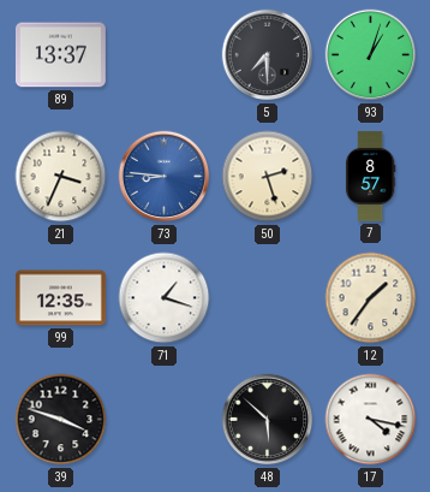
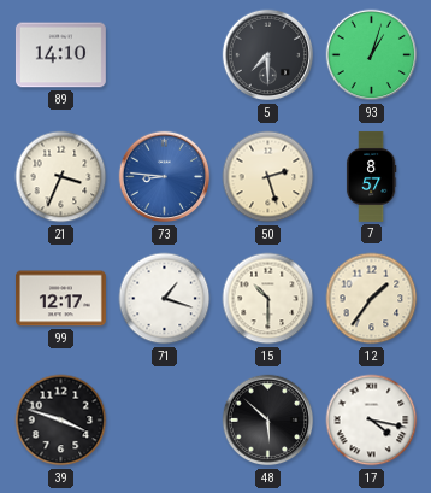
89: 13:37 -> 14:10
99: 12:35 -> 12:17
15: none -> 10:30
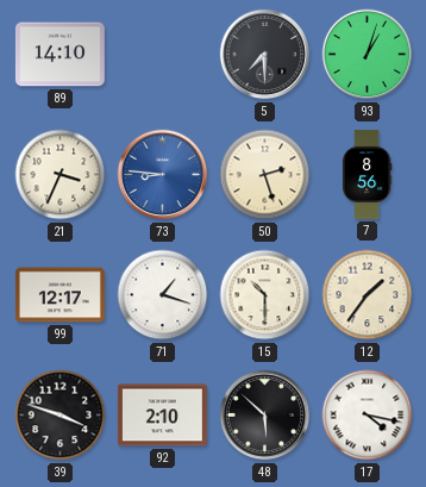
7: 8:57 -> 8:56
92: none -> 2:10
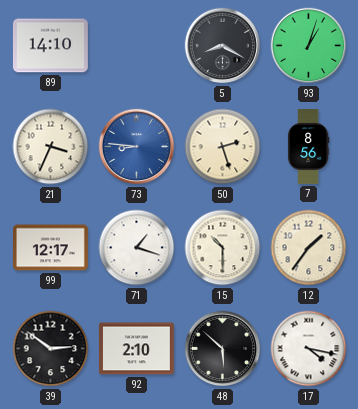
5: 7:30 -> 8:20
39: 3:48 -> 2:51
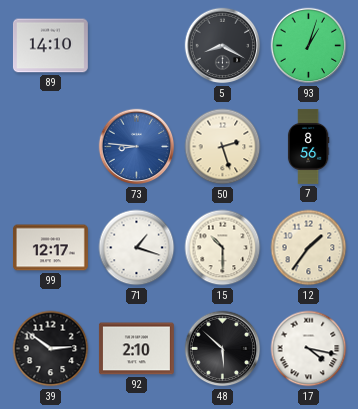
21: 3:34 -> none
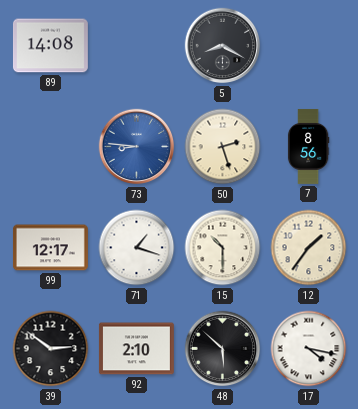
89: 14:10 -> 14:08
93: 1:03 -> none
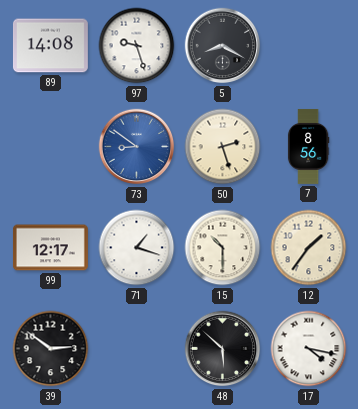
97: none -> 9:27
73: 8:46 -> 8:51
92: 2:10 -> none
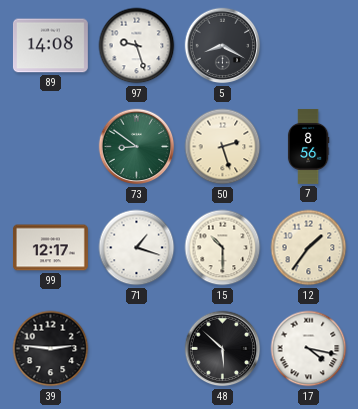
73 dial: blue -> green
39: 2:51 -> 2:46
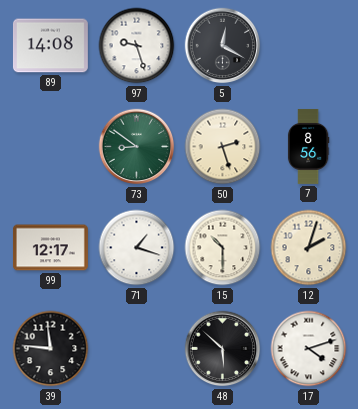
5: 8:20 -> 12:20
12: 1:36 -> 2:03
39: 2:46 -> 11:46
17: 4:17 -> 4:12
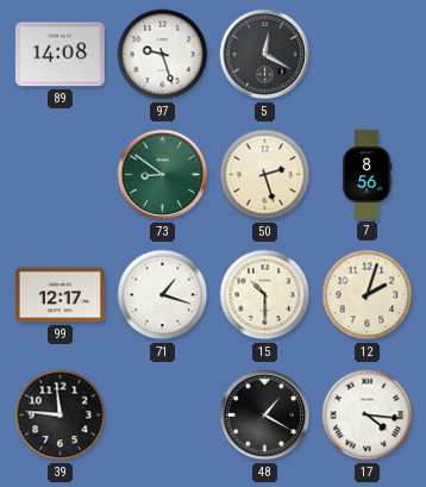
48: 5:52 -> 1:20
17: 4:12 -> 4:16
